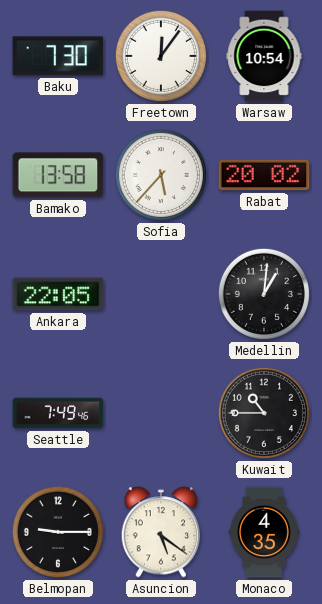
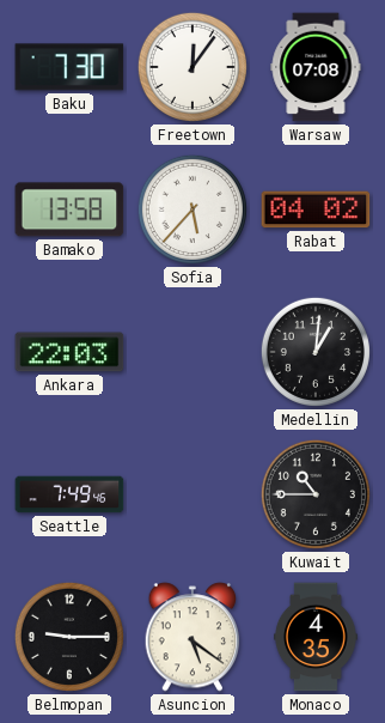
Warsaw: 10:54 -> 07:08
Rabat: 20:02 -> 04:02
Ankara: 22:05 -> 22:03
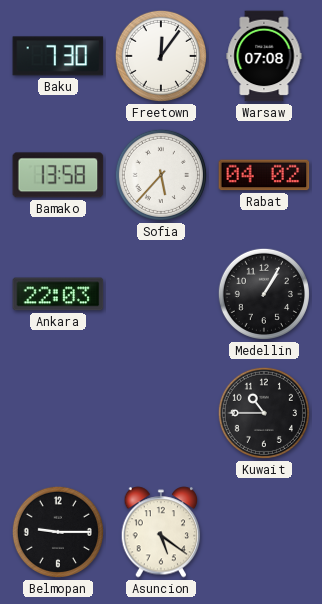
Medellin: 1:01 -> 1:05
Seattle: 7:49 -> none
Monaco: 4:35 -> none
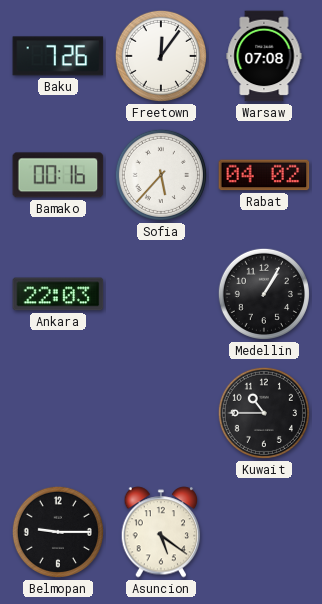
Baku: 7:30 -> 7:26
Bamako: 13:58 -> 00:16
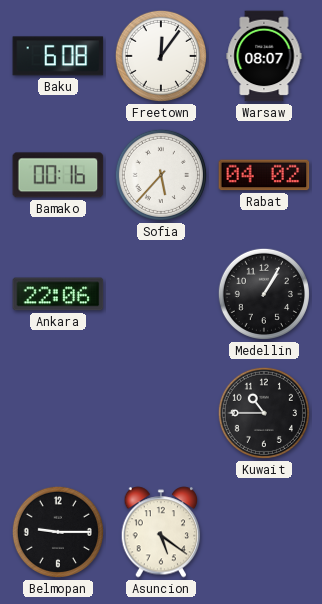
Baku: 7:26 -> 6:08
Warsaw: 07:08 -> 08:07
Ankara: 22:03 -> 22:06
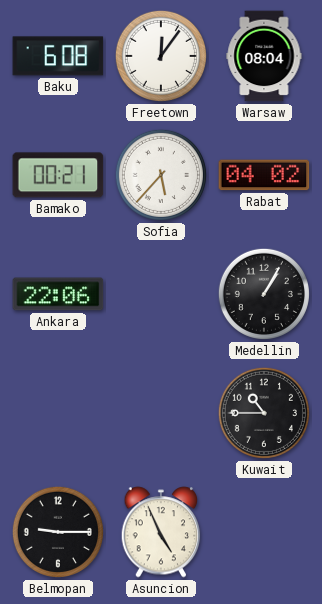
Warsaw: 08:07 -> 08:04
Bamako: 00:16 -> 00:21
Asuncion: 5:21 -> 4:56
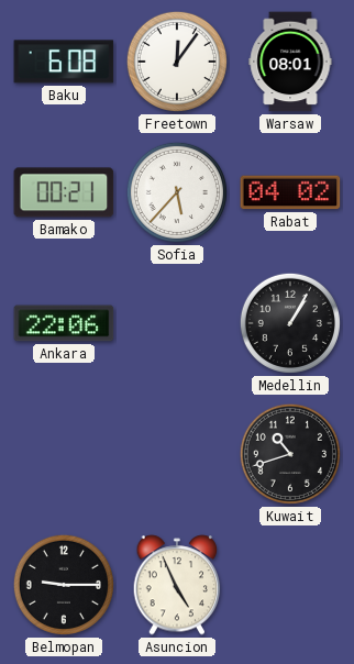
Warsaw: 08:04 -> 08:01
Kuwait: 10:45 -> 10:42
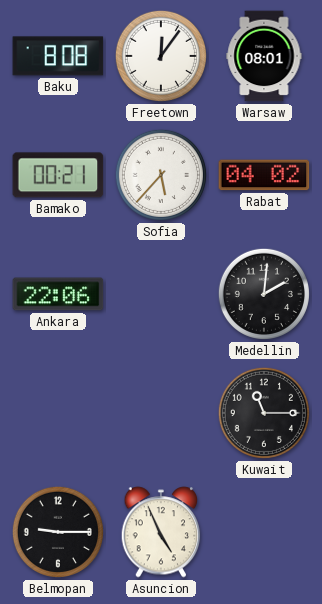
Baku: 6:08 -> 8:08
Medellin: 1:05 -> 2:01
Kuwait: 10:42 -> 11:15
